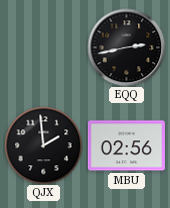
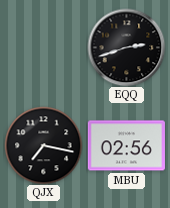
EQQ: 2:43 -> 2:42
QJX: 1:59 -> 7:17
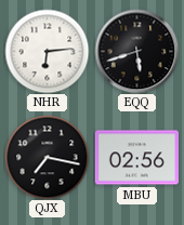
NHR: none -> 6:14
EQQ: 2:42 -> 5:42
